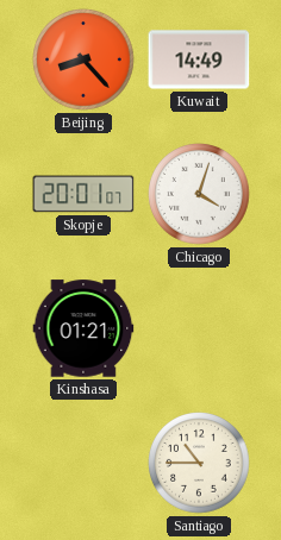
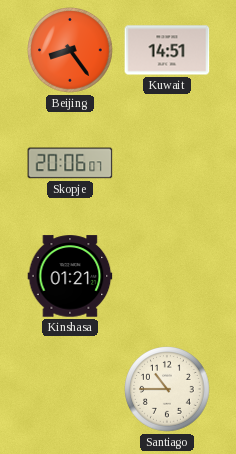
Beijing: 8:23 -> 8:24
Kuwait: 14:49 -> 14:51
Skopje: 20:01 -> 20:06
Chicago: 4:03 -> none
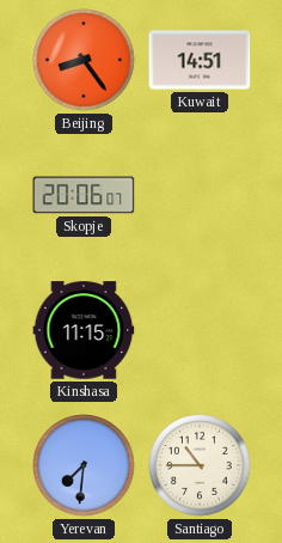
Kinshasa: 01:21 -> 11:15
Yerevan: none -> 7:31
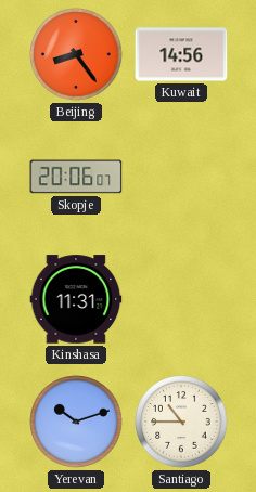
Kuwait: 14:51 -> 14:56
Kinshasa: 11:15 -> 11:31
Yerevan: 7:31 -> 10:12
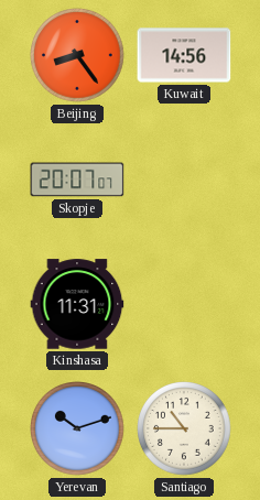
Skopje: 20:06 -> 20:07
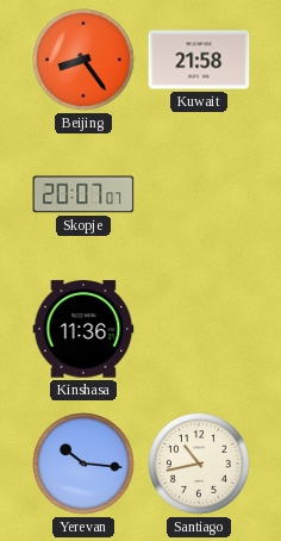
Kuwait: 14:56 -> 21:58
Kinshasa: 11:31 -> 11:36
Yerevan: 10:12 -> 10:16
Santiago: 10:45 -> 10:43
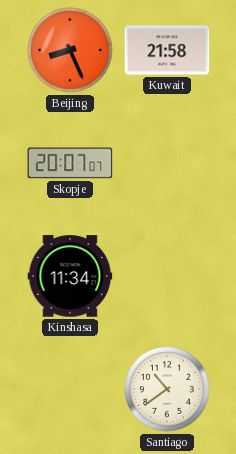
Beijing: 8:24 -> 8:26
Kinshasa: 11:36 -> 11:34
Yerevan: 10:16 -> none
Santiago: 10:43 -> 10:39
